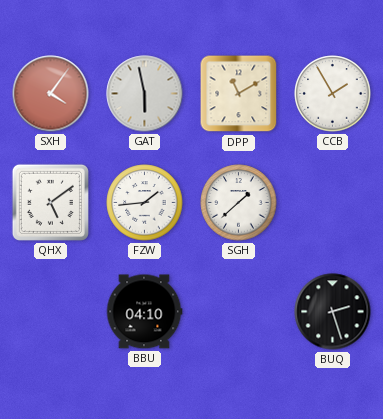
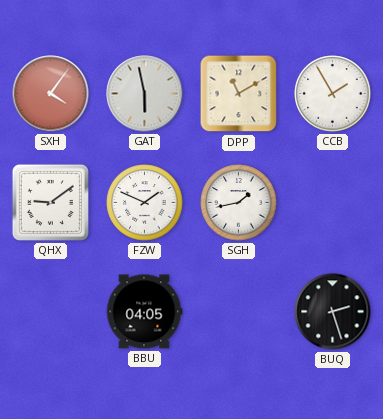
QHX: 5:09 -> 9:09
FZW: 1:44 -> 1:49
SGH: 1:38 -> 1:43
BBU: 04:10 -> 04:05
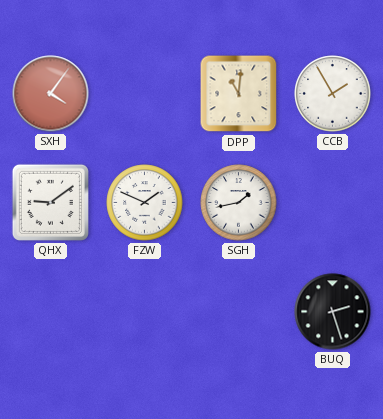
GAT: 5:58 -> none
DPP: 11:10 -> 11:01
BBU: 04:05 -> none
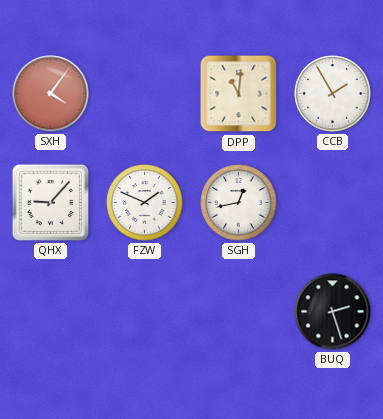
QHX: 9:09 -> 9:07
SGH: 1:43 -> 12:43
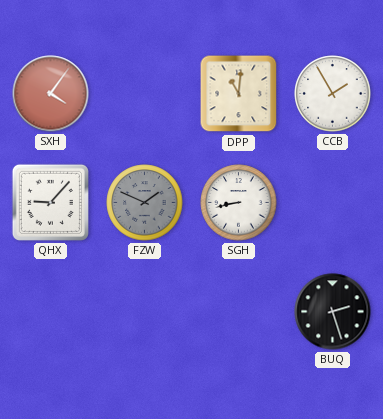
FZW dial: white -> grey
SGH: 12:43 -> 8:43
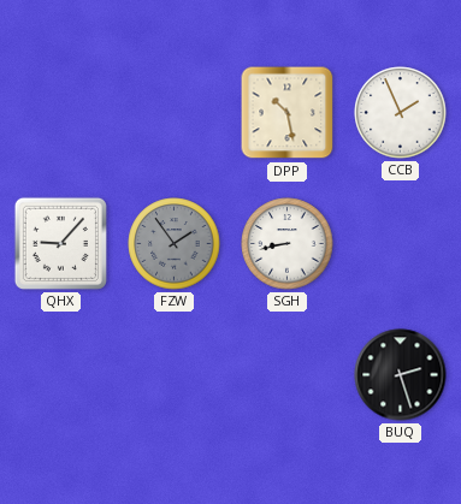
SXH: 4:06 -> none
DPP: 11:01 -> 10:28
CCB: 1:55 -> 1:56
FZW: 1:49 -> 1:54
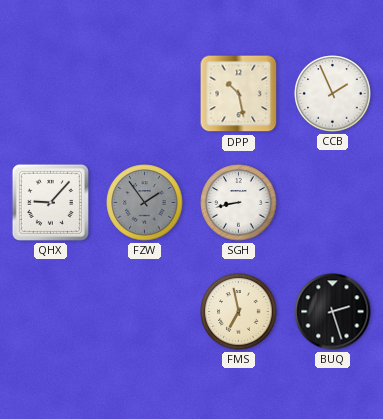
FMS: none -> 6:58
